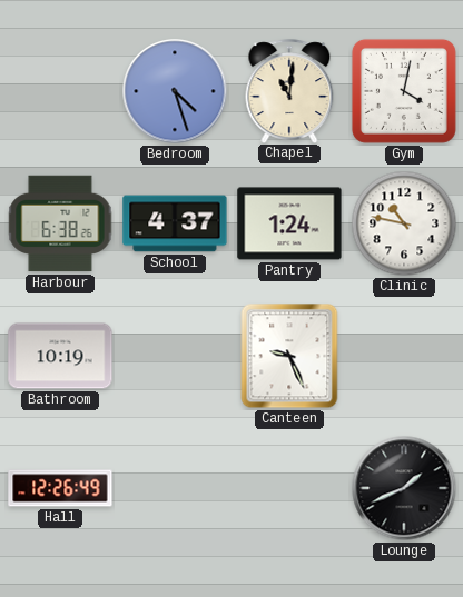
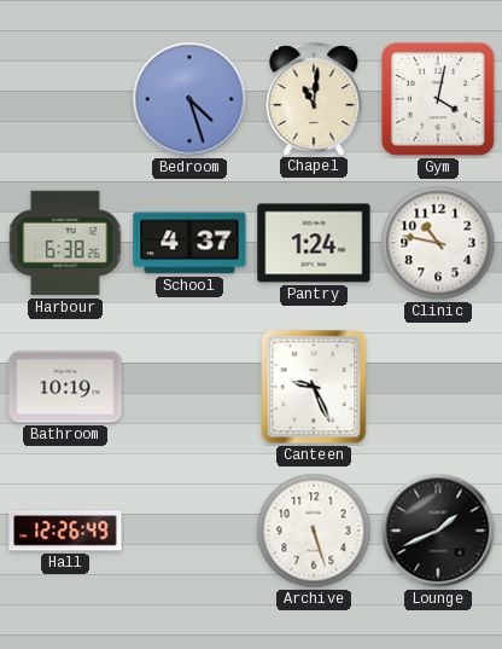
Archive: none -> 5:27
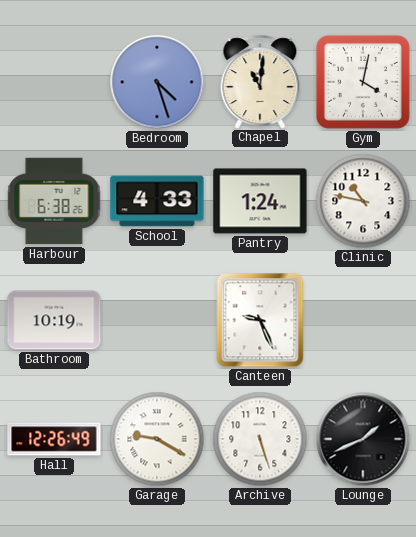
School: 4:37 -> 4:33
Garage: none -> 9:20
